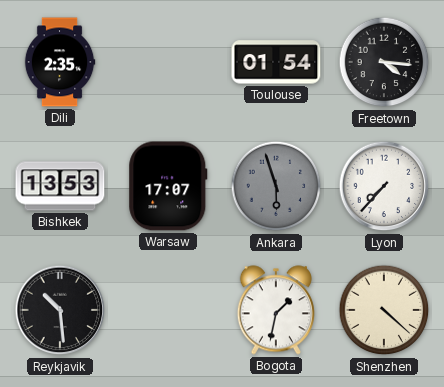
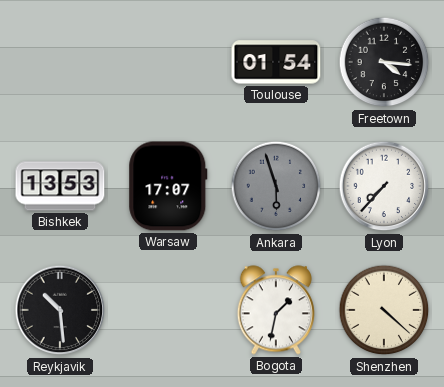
Dili: 2:35 -> none
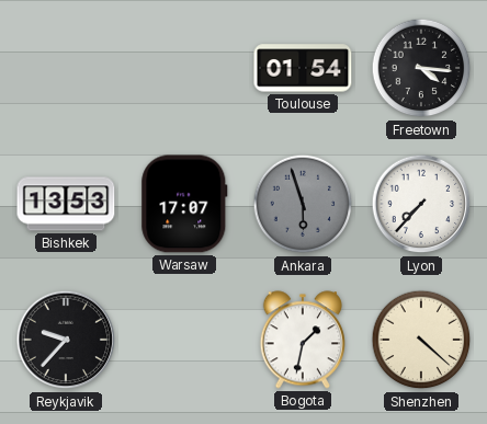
Reykjavik: 10:29 -> 9:37
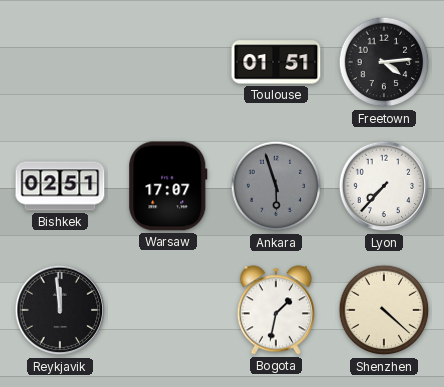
Toulouse: 01:54 -> 01:51
Freetown: 4:16 -> 4:14
Bishkek: 13:53 -> 02:51
Reykjavik: 9:37 -> 11:59
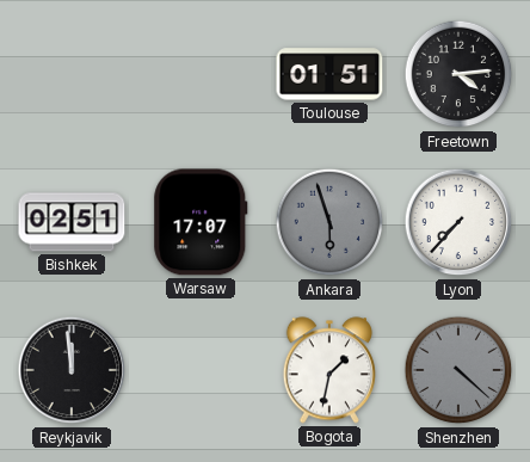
Shenzhen dial: cream -> grey
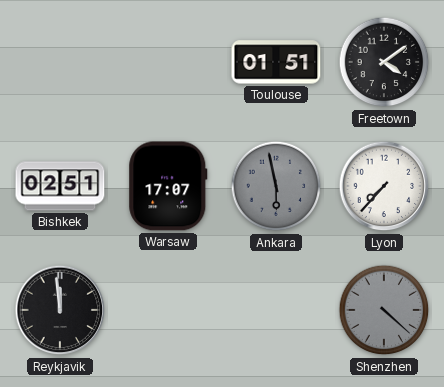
Freetown: 4:14 -> 4:09
Ankara: 5:57 -> 5:58
Bogota: 1:32 -> none
